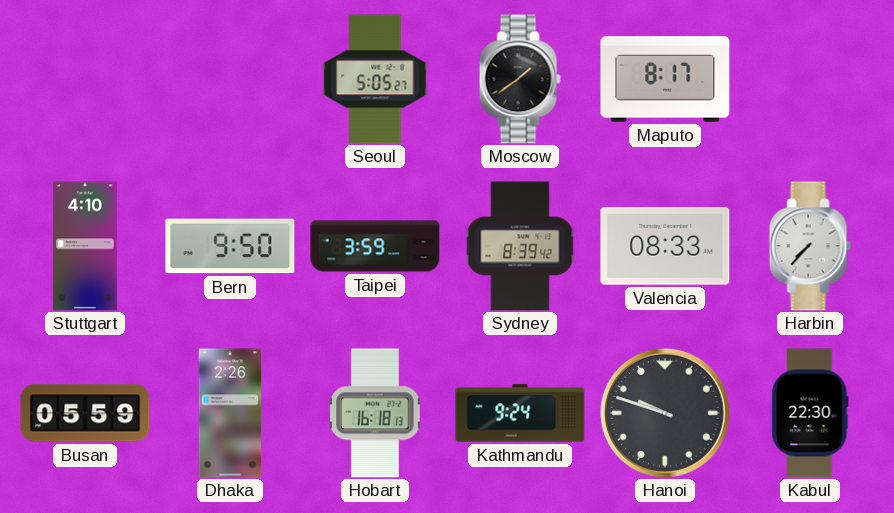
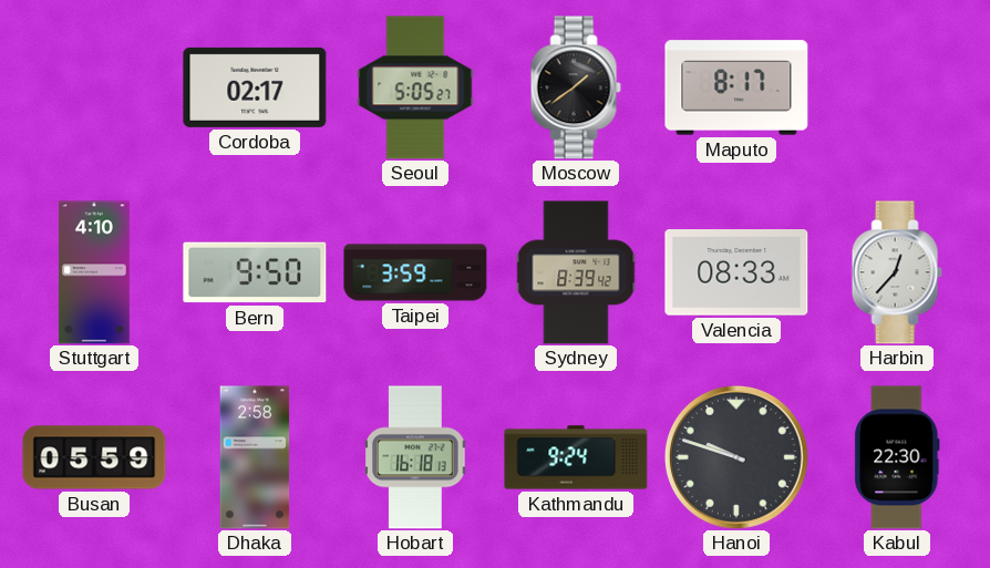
Cordoba: none -> 02:17
Harbin: 7:37 -> 12:37
Dhaka: 2:26 -> 2:58
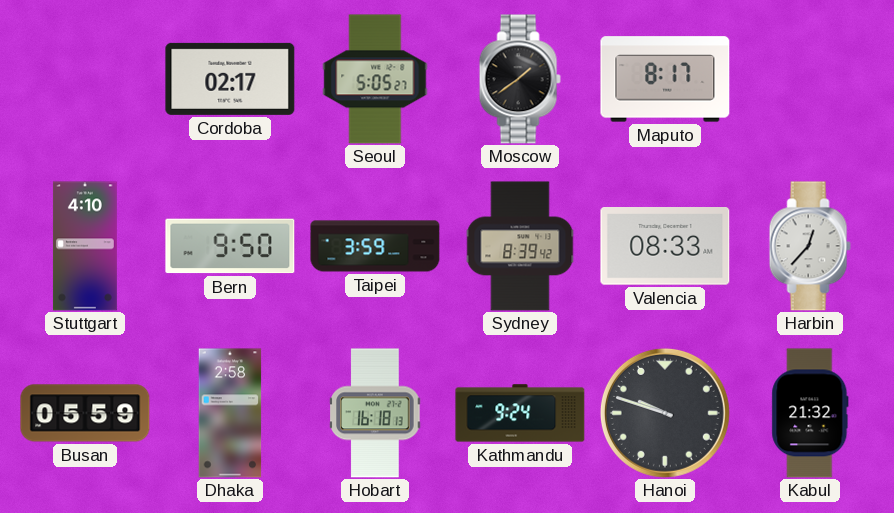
Kabul: 22:30 -> 21:32
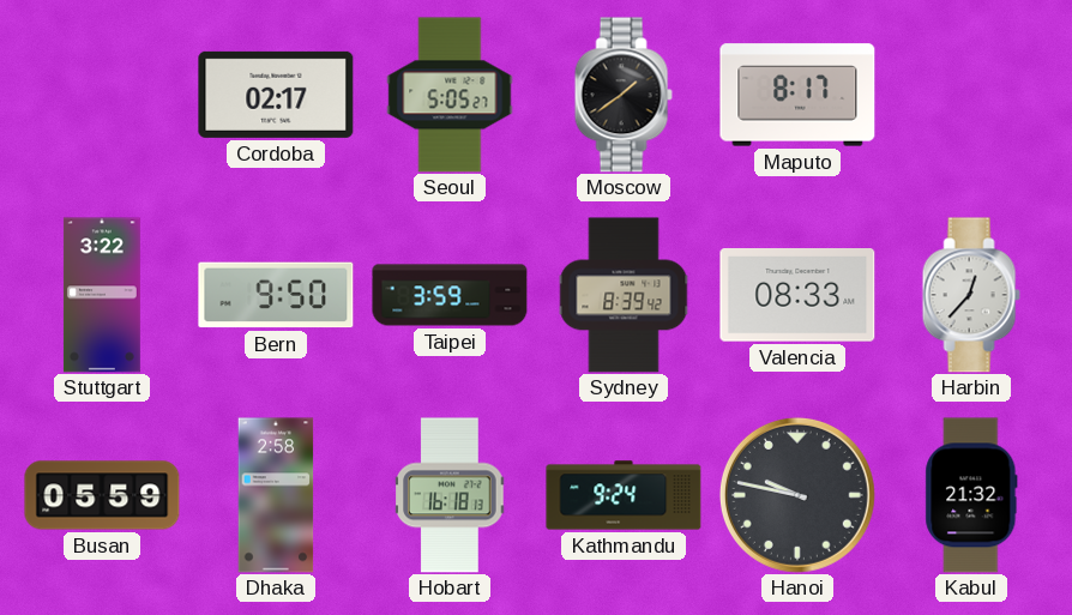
Stuttgart: 4:10 -> 3:22
Hanoi: 9:48 -> 9:47
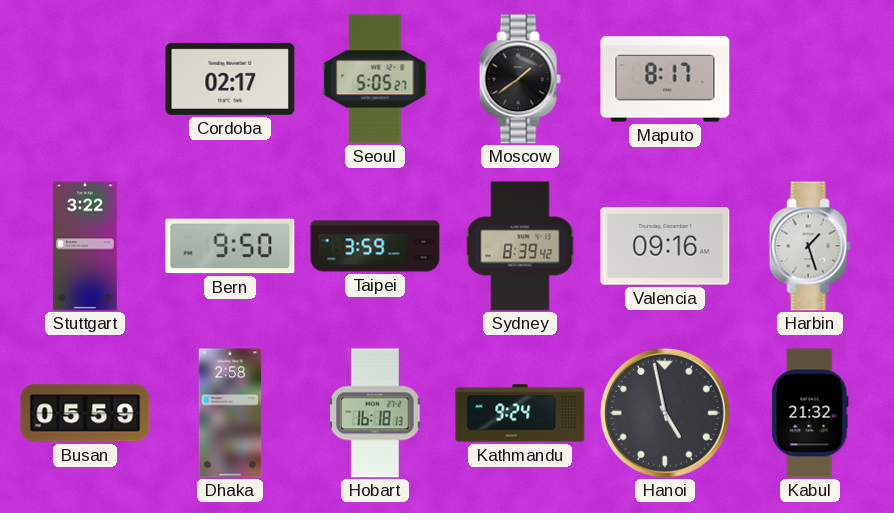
Valencia: 08:33 -> 09:16
Harbin: 12:37 -> 1:27
Hanoi: 9:47 -> 4:58
